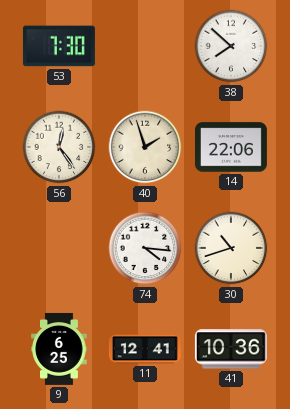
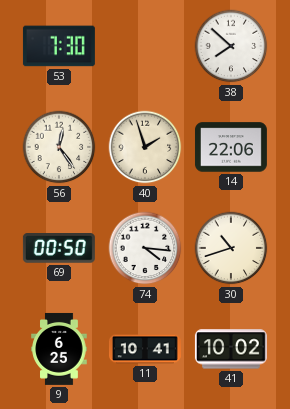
69: none -> 00:50
11: 12:41 -> 10:41
41: 10:36 -> 10:02
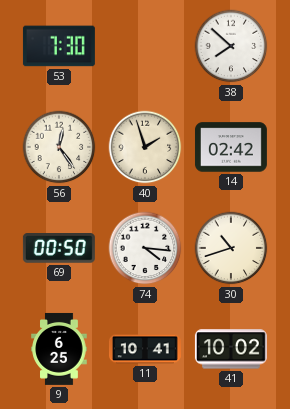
14: 22:06 -> 02:42
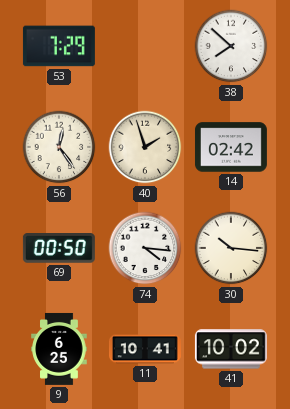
53: 7:30 -> 7:29
30: 10:42 -> 10:16
